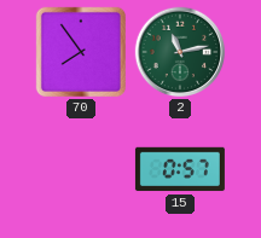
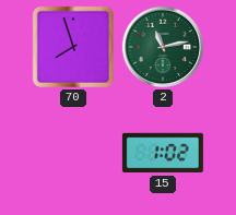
70: 7:54 -> 7:57
15: 0:57 -> 1:02
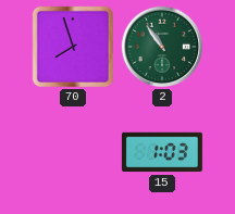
2: 11:13 -> 10:54
15: 1:02 -> 1:03
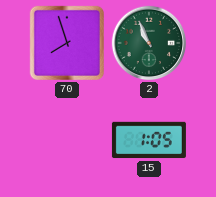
2: 10:54 -> 10:56
15: 1:03 -> 1:05
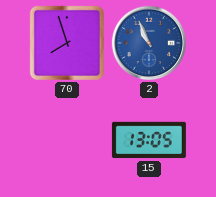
2 dial: green -> blue
15: 1:05 -> 13:05
